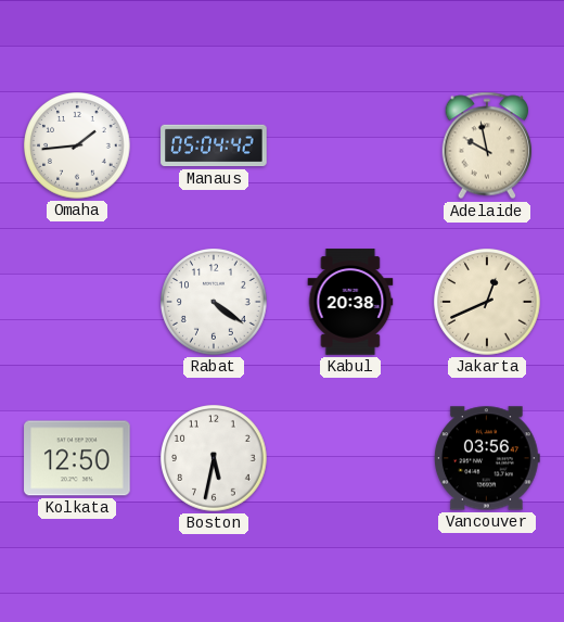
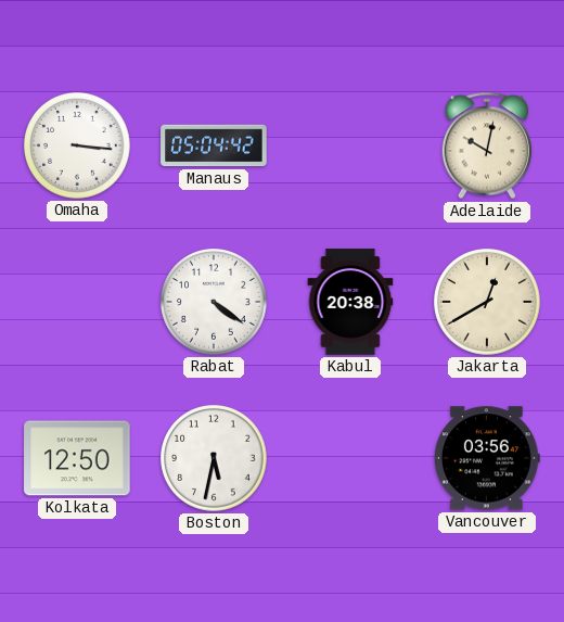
Omaha: 1:44 -> 3:16
Adelaide: 9:58 -> 10:02
Jakarta: 12:41 -> 12:40
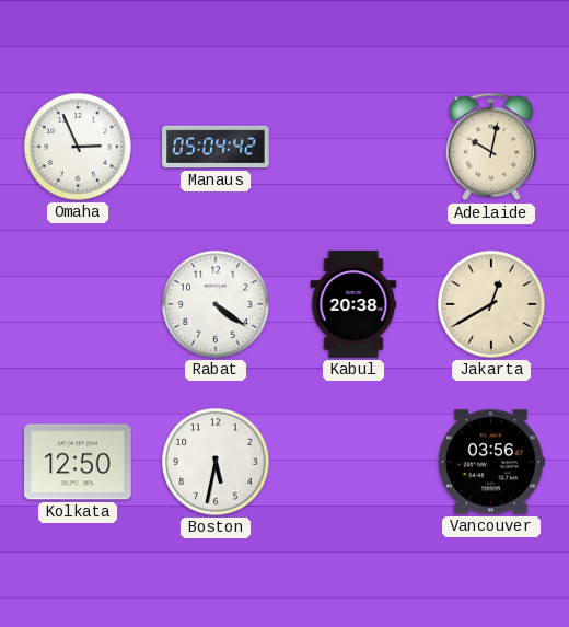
Omaha: 3:16 -> 2:56
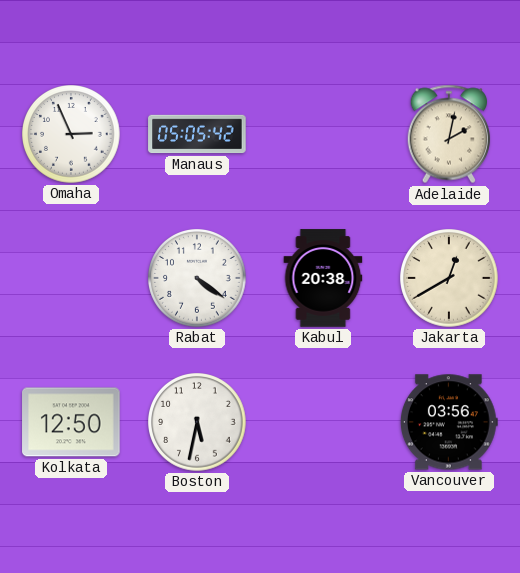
Manaus: 05:04 -> 05:05
Adelaide: 10:02 -> 2:02
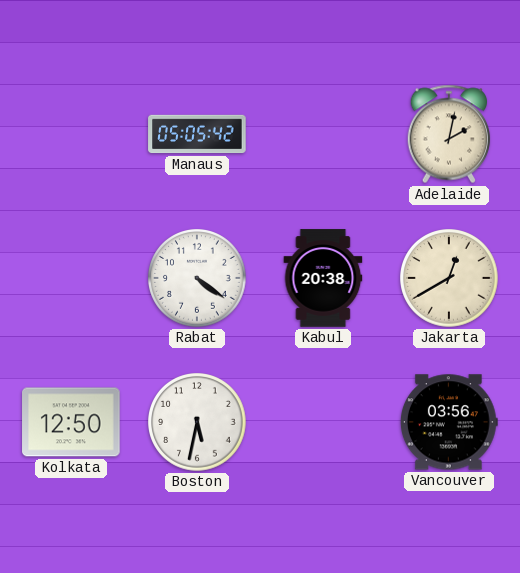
Omaha: 2:56 -> none
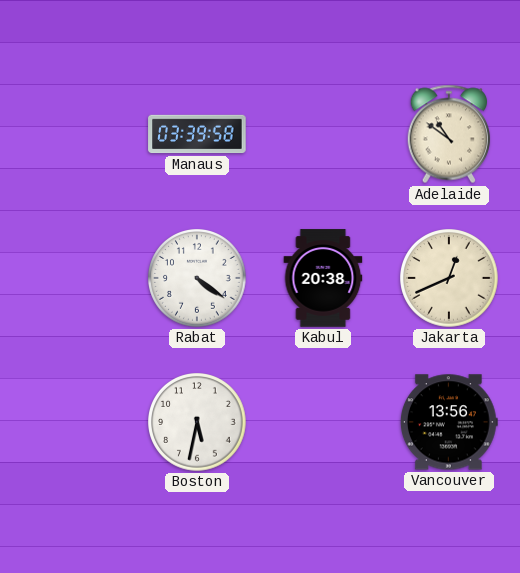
Manaus: 05:05 -> 03:39
Adelaide: 2:02 -> 10:51
Jakarta: 12:40 -> 12:41
Kolkata: 12:50 -> none
Vancouver: 03:56 -> 13:56
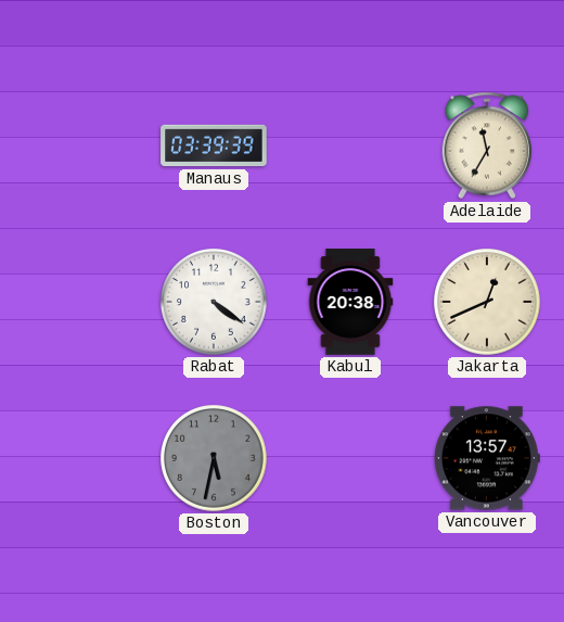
Manaus: 03:39:58 -> 03:39:39
Adelaide: 10:51 -> 11:35
Boston dial: white -> grey
Vancouver: 13:56 -> 13:57
